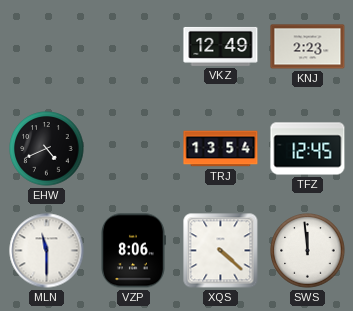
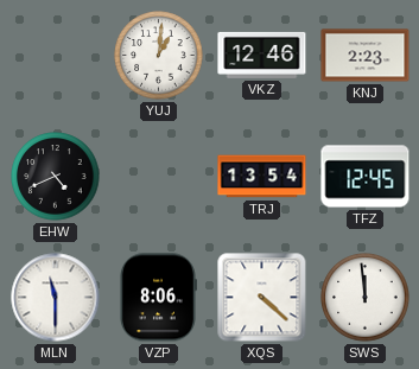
YUJ: none -> 1:01
VKZ: 12:49 -> 12:46
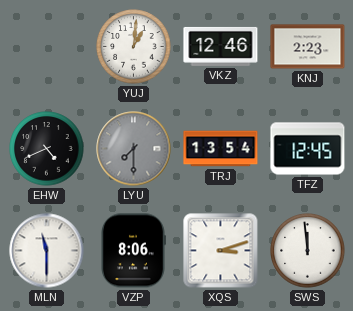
LYU: none -> 7:30
XQS: 4:22 -> 3:12
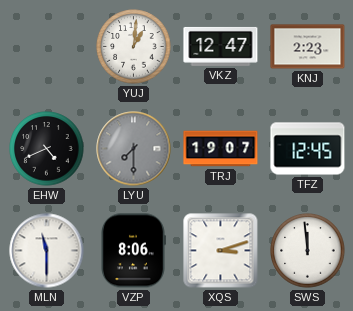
VKZ: 12:46 -> 12:47
TRJ: 13:54 -> 19:07
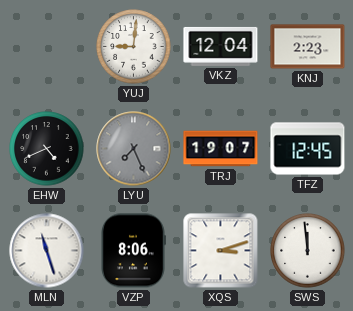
YUJ: 1:01 -> 9:01
VKZ: 12:47 -> 12:04
LYU: 7:30 -> 7:26
MLN: 11:30 -> 11:27
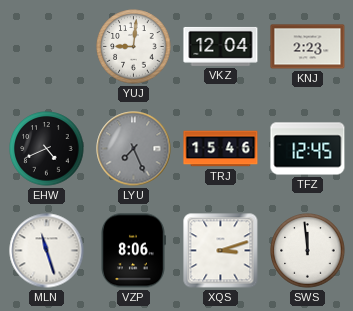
TRJ: 19:07 -> 15:46
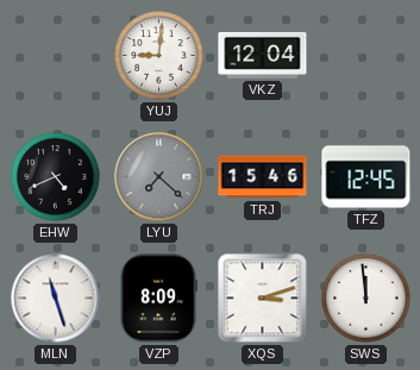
KNJ: 2:23 -> none
LYU: 7:26 -> 7:22
VZP: 8:06 -> 8:09
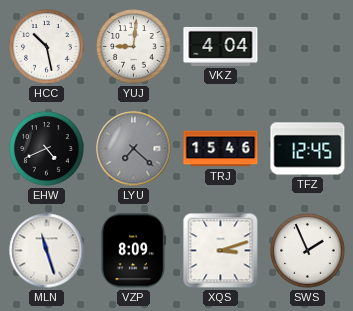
HCC: none -> 10:28
VKZ: 12:04 -> 4:04
SWS: 11:59 -> 1:56
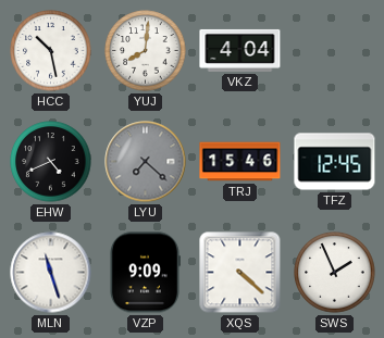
YUJ: 9:01 -> 8:01
VZP: 8:09 -> 9:09
XQS: 3:12 -> 4:22
